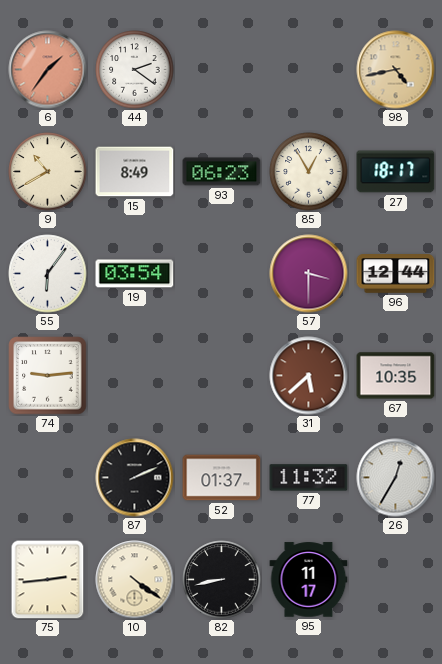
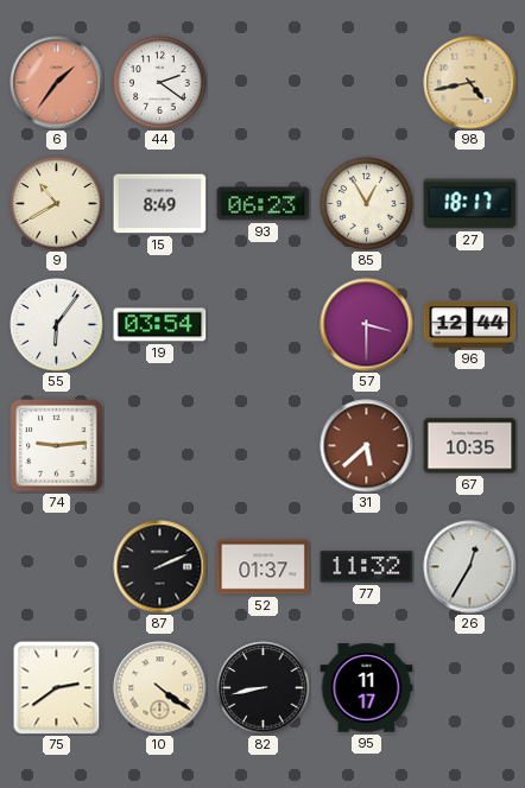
75: 2:44 -> 2:39
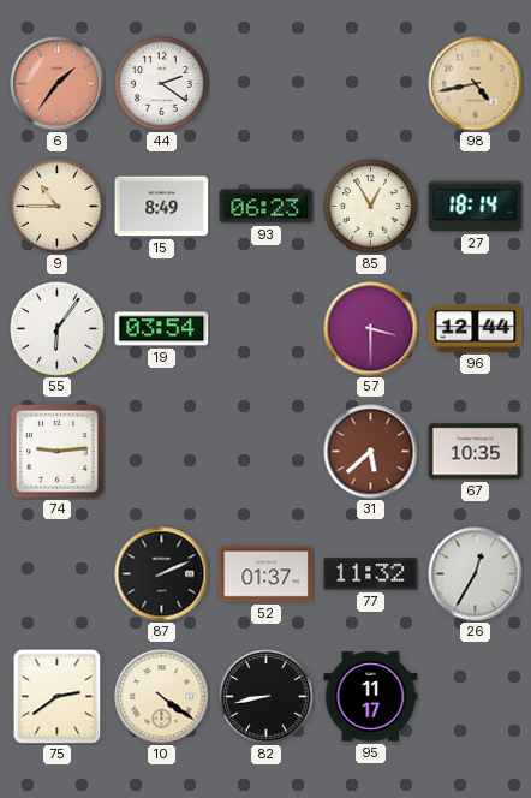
9: 10:40 -> 10:45
27: 18:17 -> 18:14
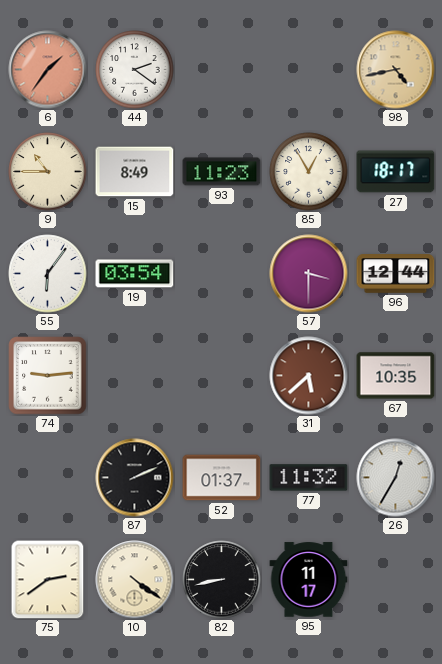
93: 06:23 -> 11:23
27: 18:14 -> 18:17
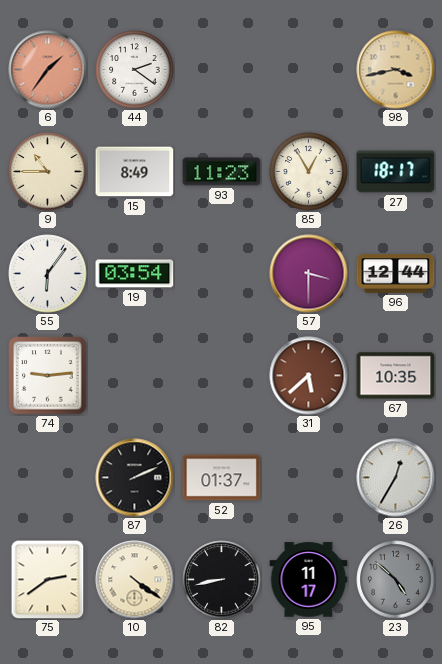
98: 4:43 -> 3:43
77: 11:32 -> none
23: none -> 4:52
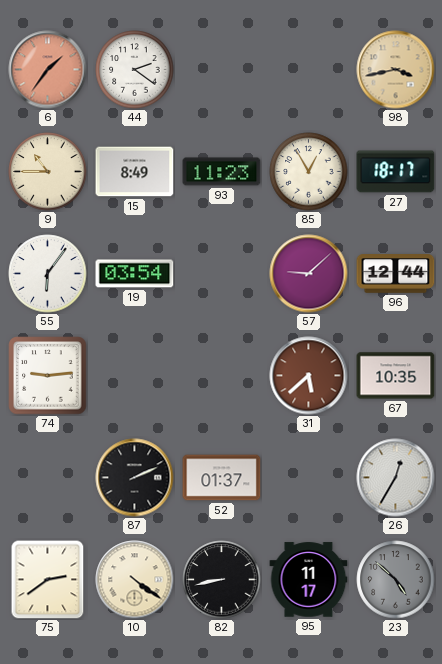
57: 3:30 -> 9:08
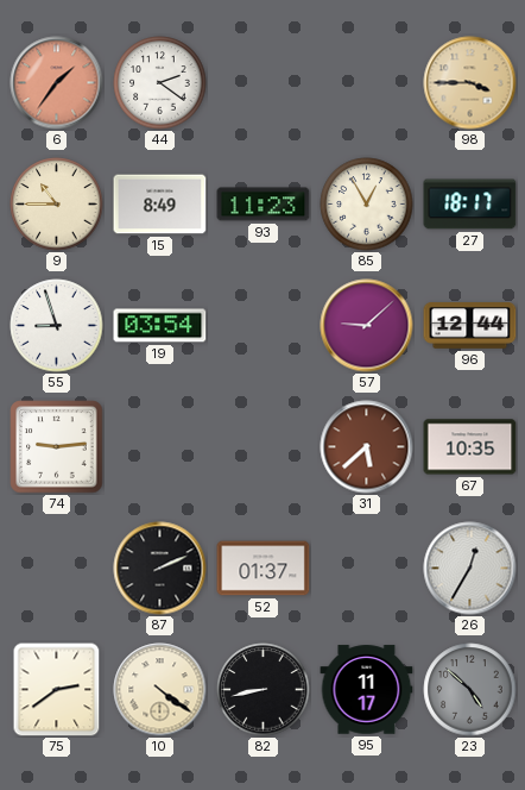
98: 3:43 -> 3:45
55: 6:06 -> 8:57
